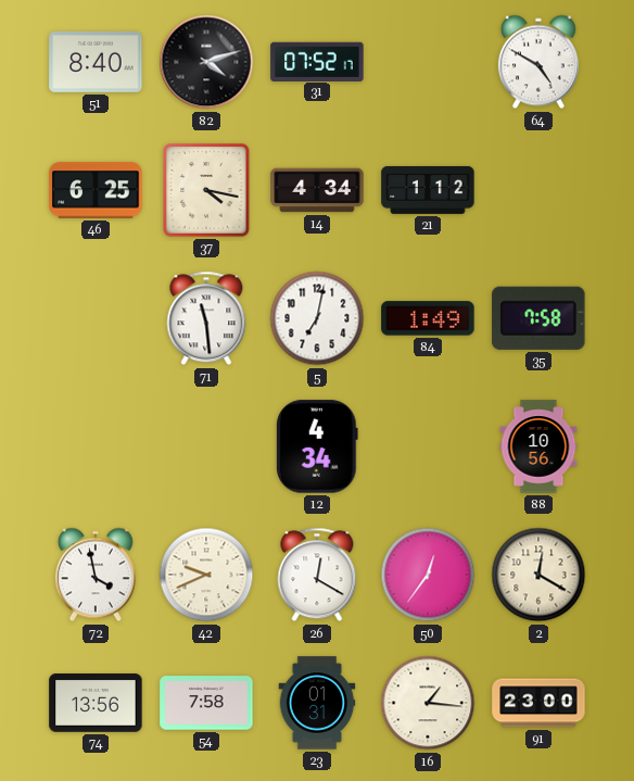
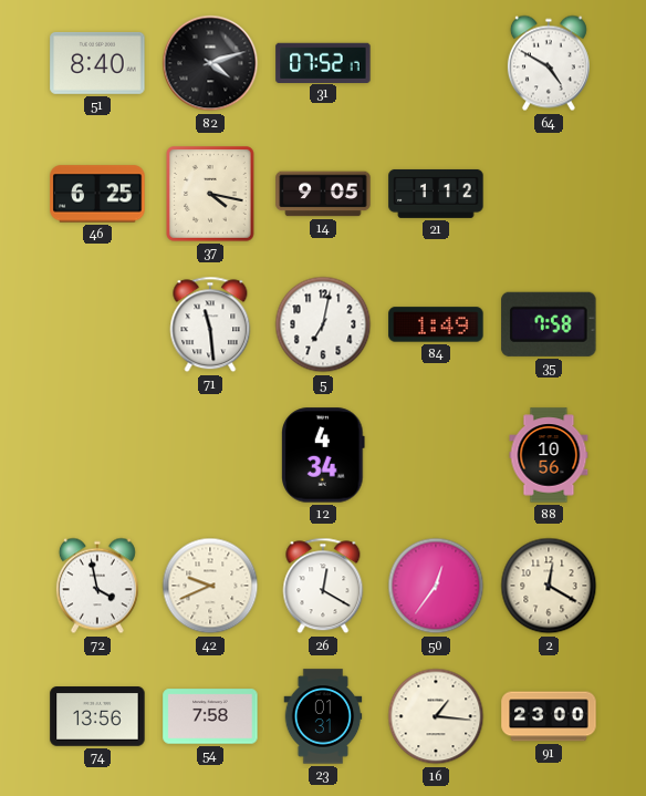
14: 4:34 -> 9:05
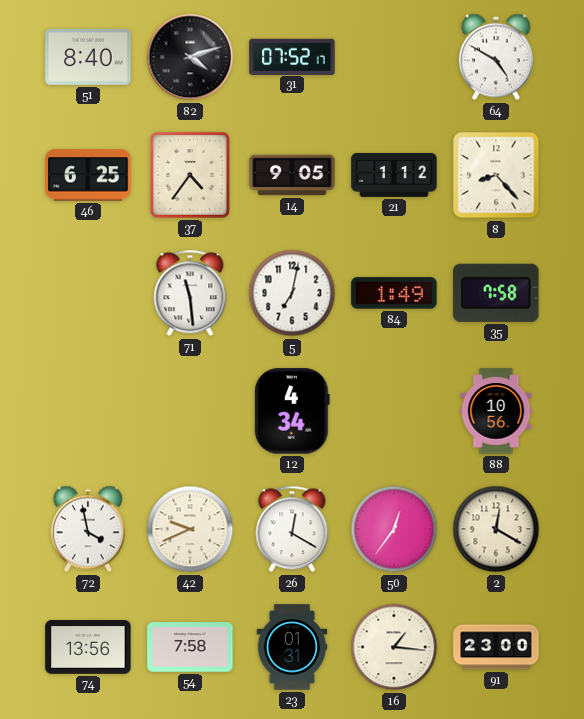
37: 4:17 -> 4:36
8: none -> 8:23
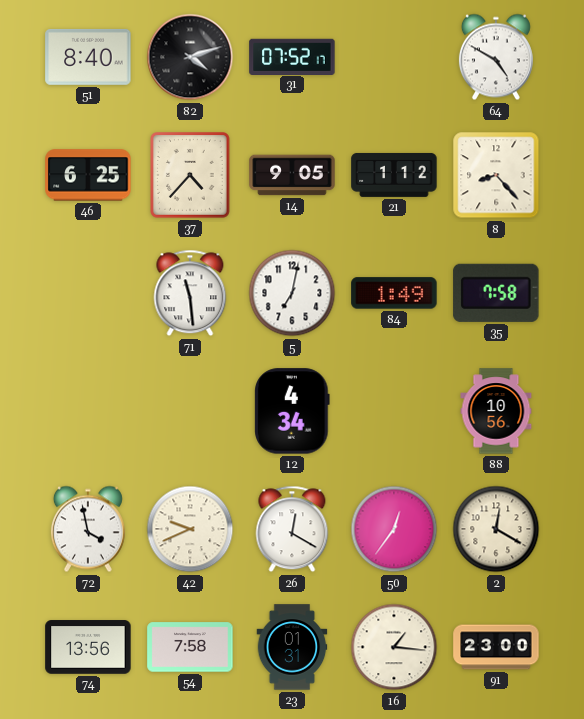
37: 4:36 -> 4:37
